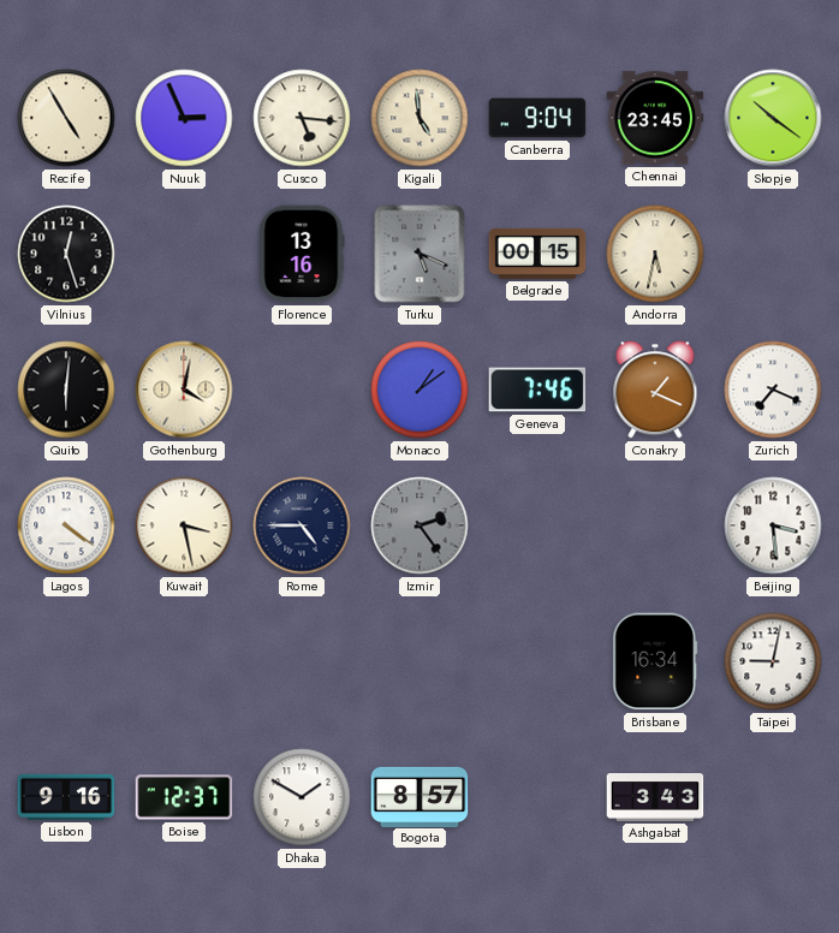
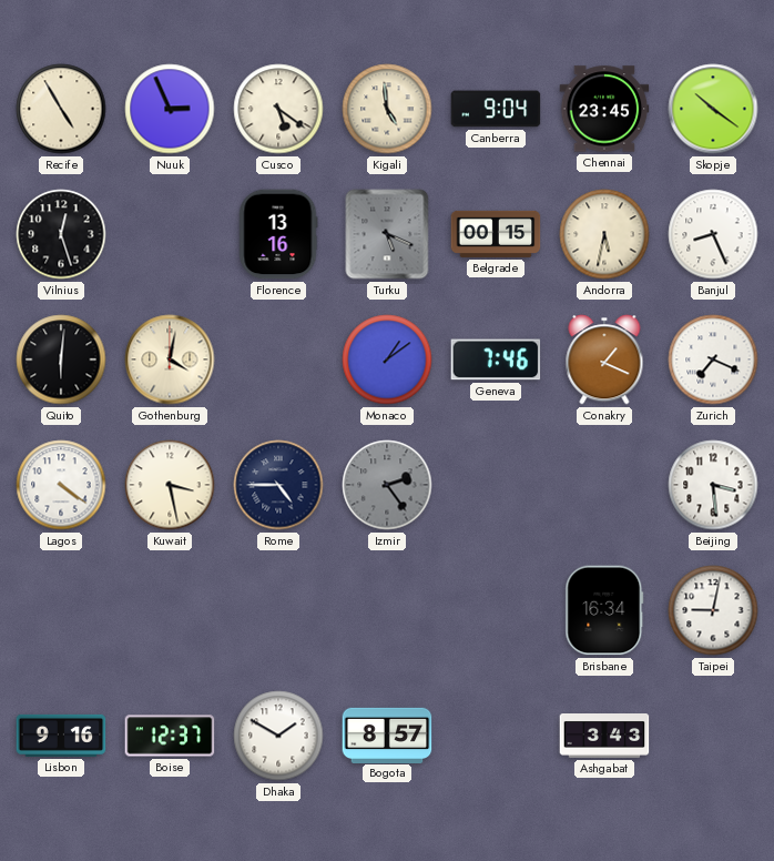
Cusco: 5:16 -> 5:21
Banjul: none -> 8:26
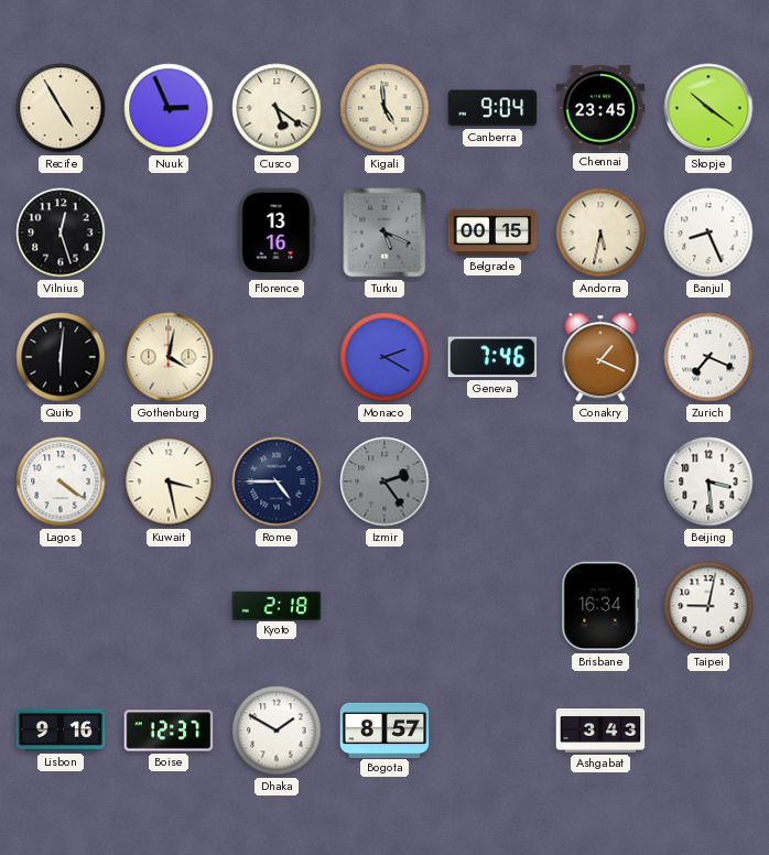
Monaco: 1:09 -> 2:20
Kyoto: none -> 2:18
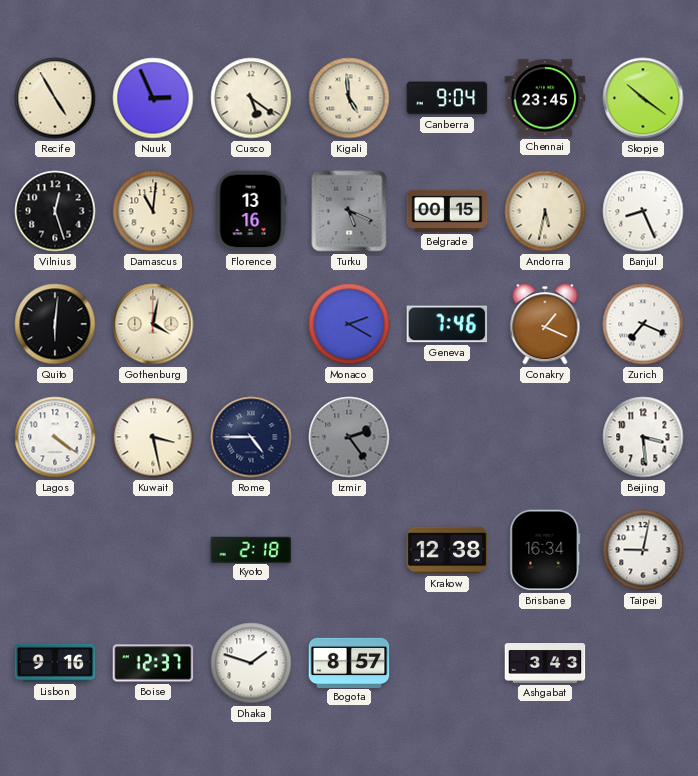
Damascus: none -> 11:01
Krakow: none -> 12:38
Dhaka: 1:50 -> 1:48
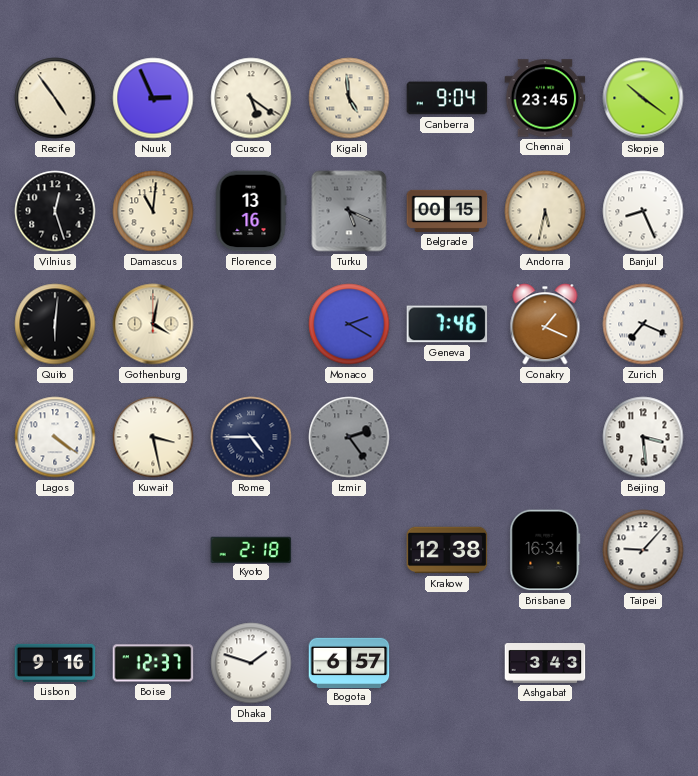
Recife: 4:55 -> 4:54
Taipei: 9:02 -> 9:07
Bogota: 8:57 -> 6:57
